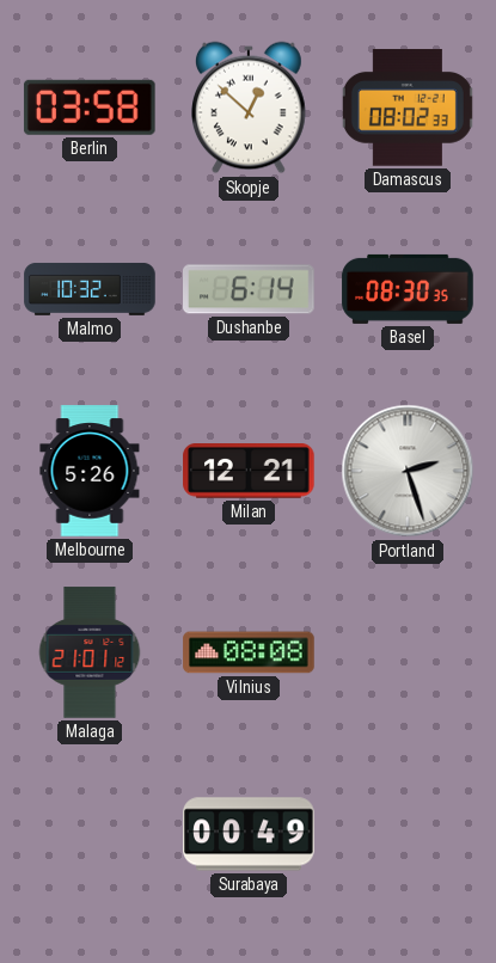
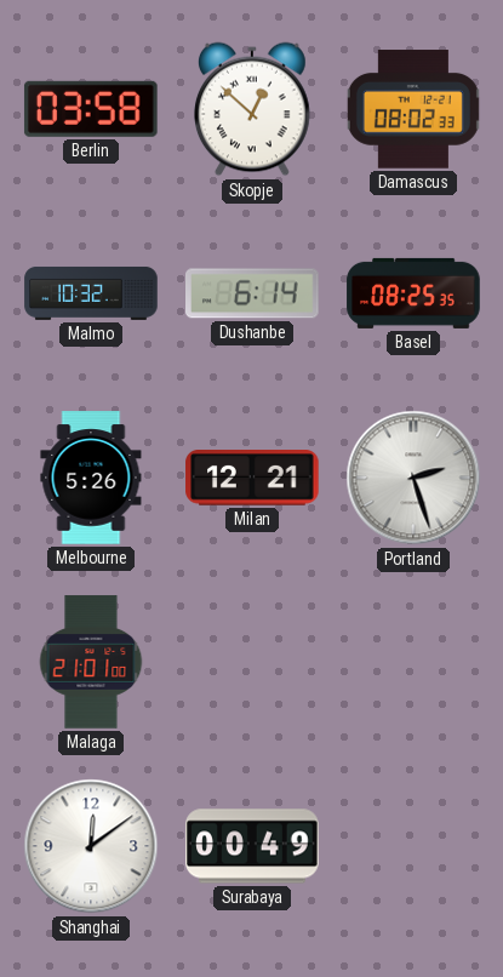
Basel: 08:30 -> 08:25
Malaga: 21:01:12 -> 21:01:00
Vilnius: 08:08 -> none
Shanghai: none -> 12:09
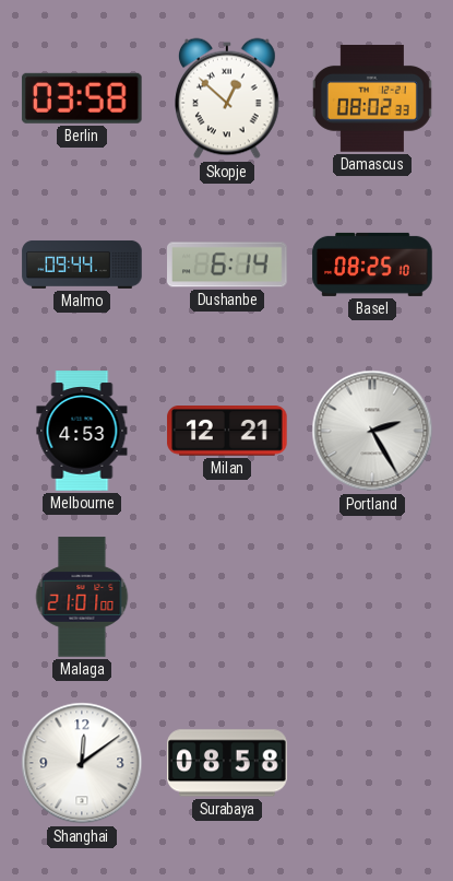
Malmo: 10:32 -> 09:44
Basel: 08:25:35 -> 08:25:10
Melbourne: 5:26 -> 4:53
Portland: 2:27 -> 2:25
Surabaya: 00:49 -> 08:58
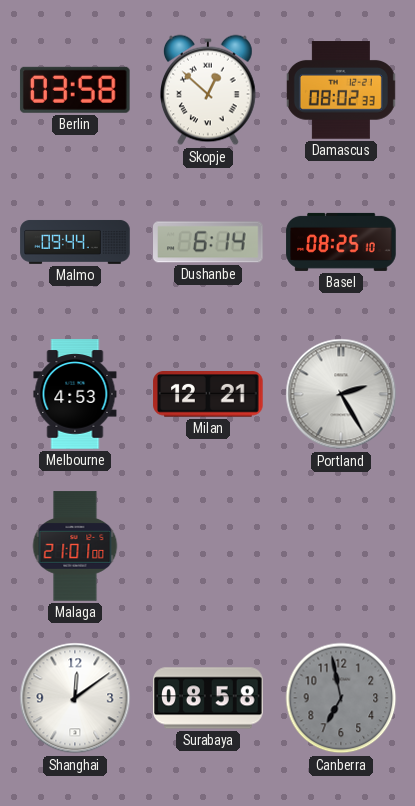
Canberra: none -> 6:58
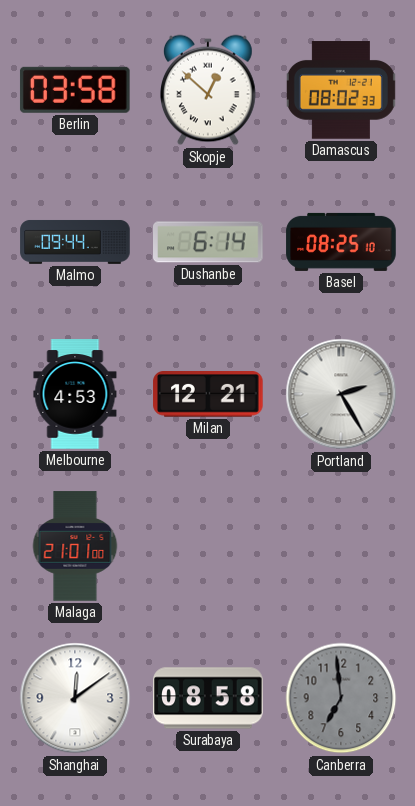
Canberra: 6:58 -> 6:59
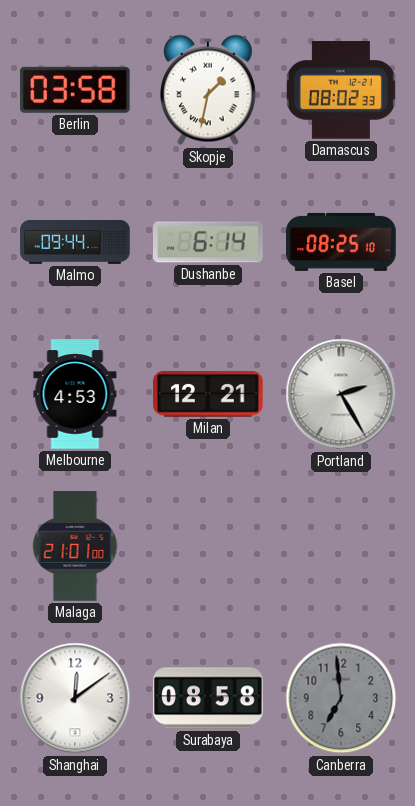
Skopje: 12:52 -> 1:32
